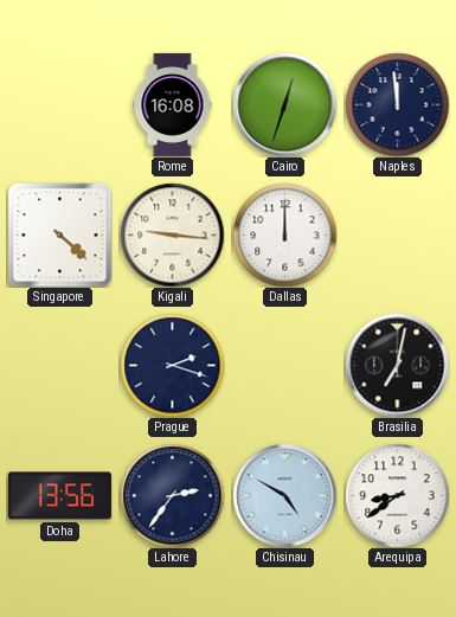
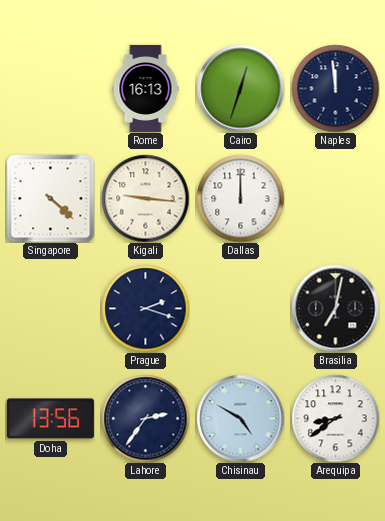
Rome: 16:08 -> 16:13
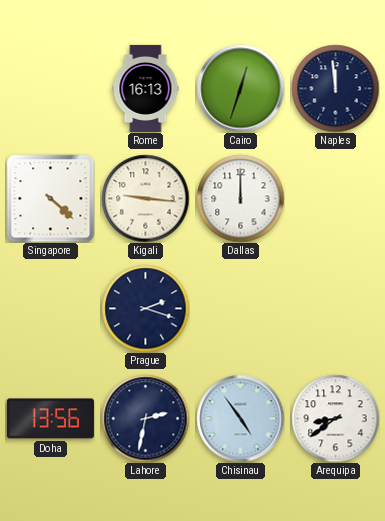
Brasilia: 7:02 -> none
Lahore: 2:36 -> 2:32
Chisinau: 4:50 -> 4:54
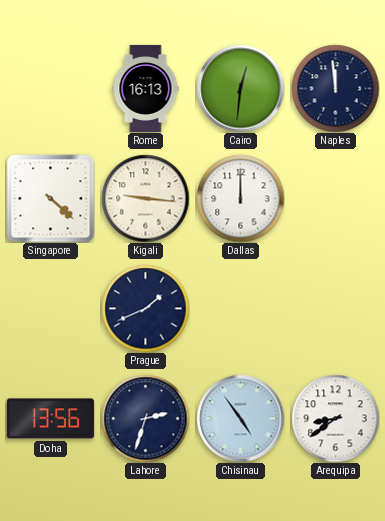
Cairo: 12:33 -> 12:31
Prague: 2:18 -> 1:41
Lahore: 2:32 -> 2:33
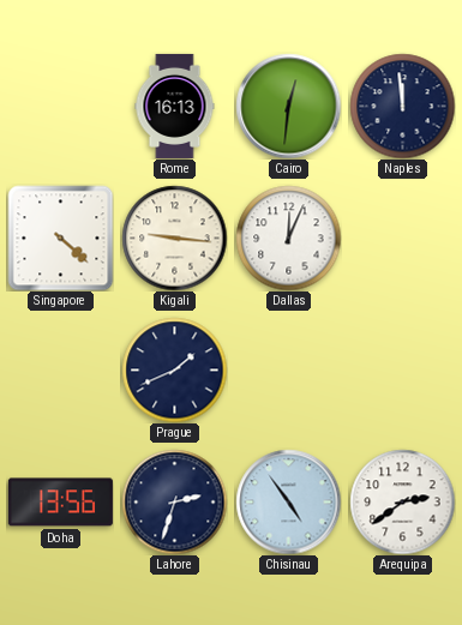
Dallas: 12:00 -> 12:04
Arequipa: 8:39 -> 2:39
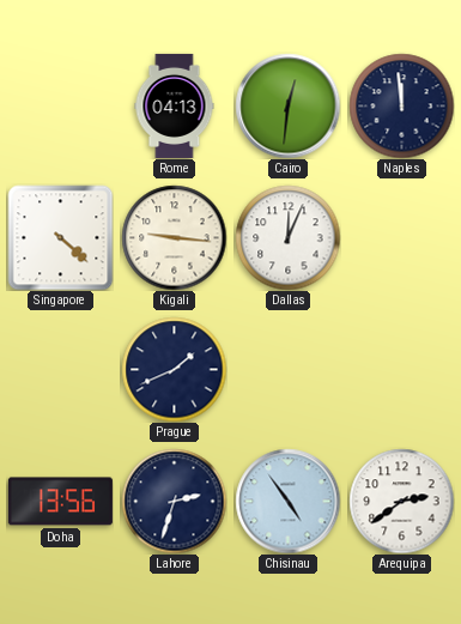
Rome: 16:13 -> 04:13
